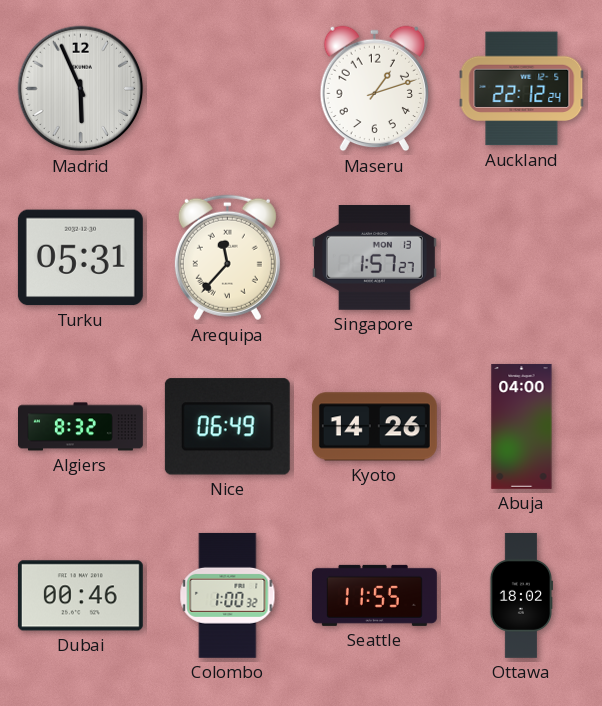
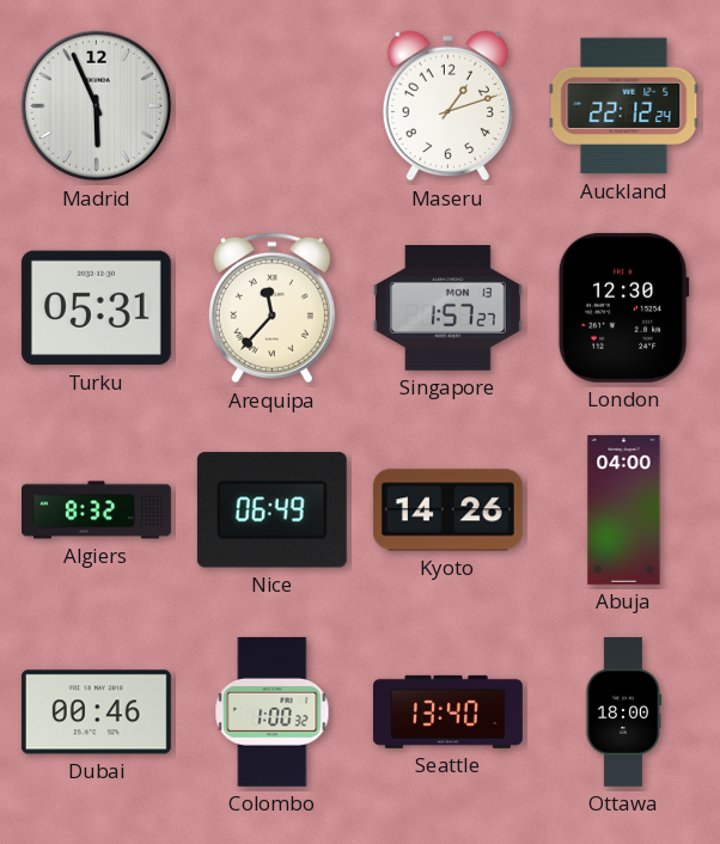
London: none -> 12:30
Seattle: 11:55 -> 13:40
Ottawa: 18:02 -> 18:00
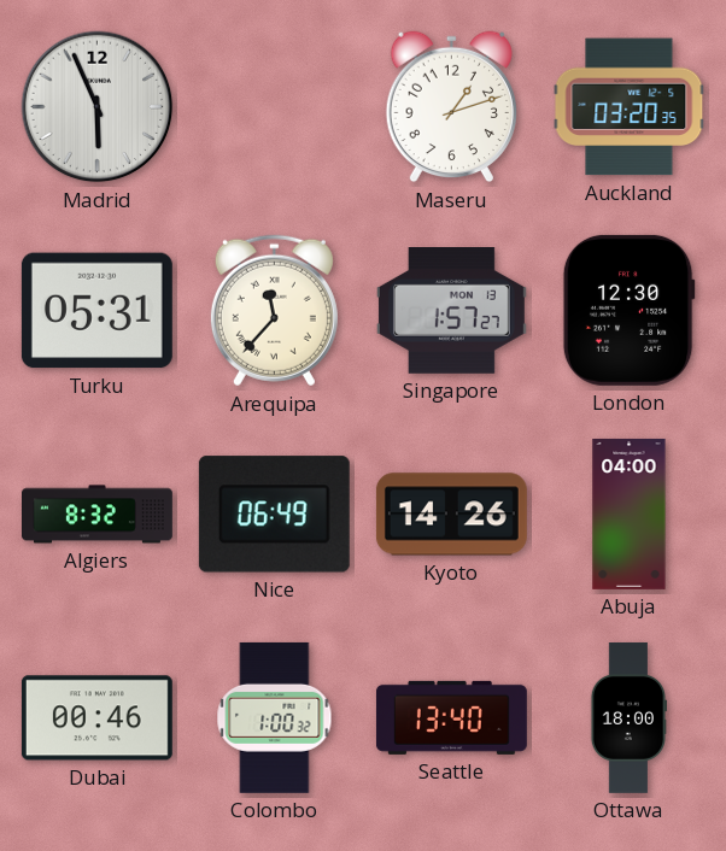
Auckland: 22:12 -> 03:20
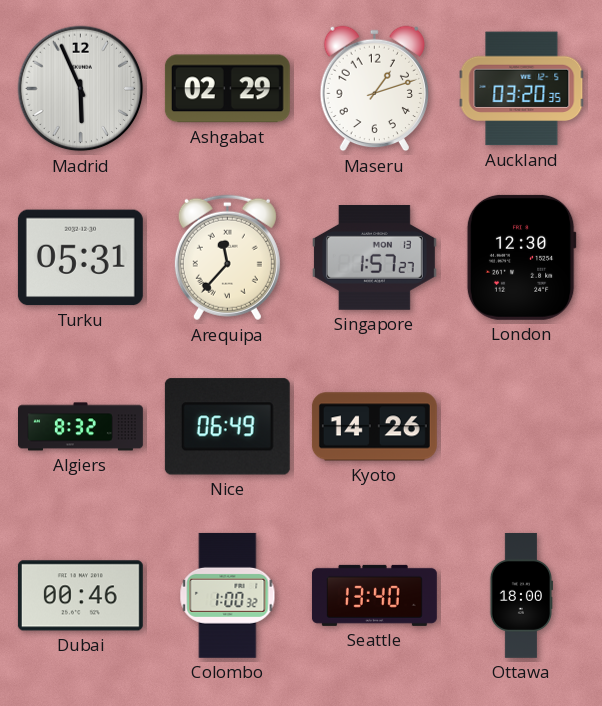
Ashgabat: none -> 02:29
Abuja: 04:00 -> none
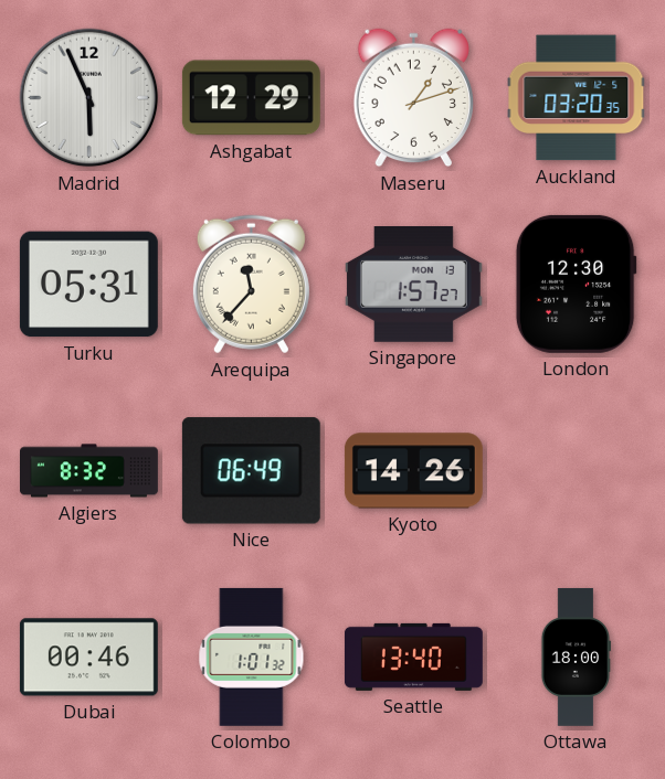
Ashgabat: 02:29 -> 12:29
Colombo: 1:00 -> 1:01
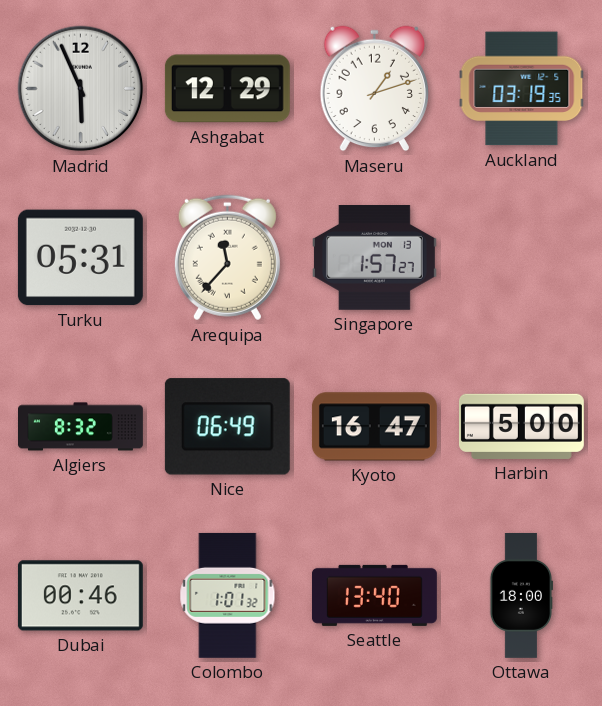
Auckland: 03:20 -> 03:19
London: 12:30 -> none
Kyoto: 14:26 -> 16:47
Harbin: none -> 5:00
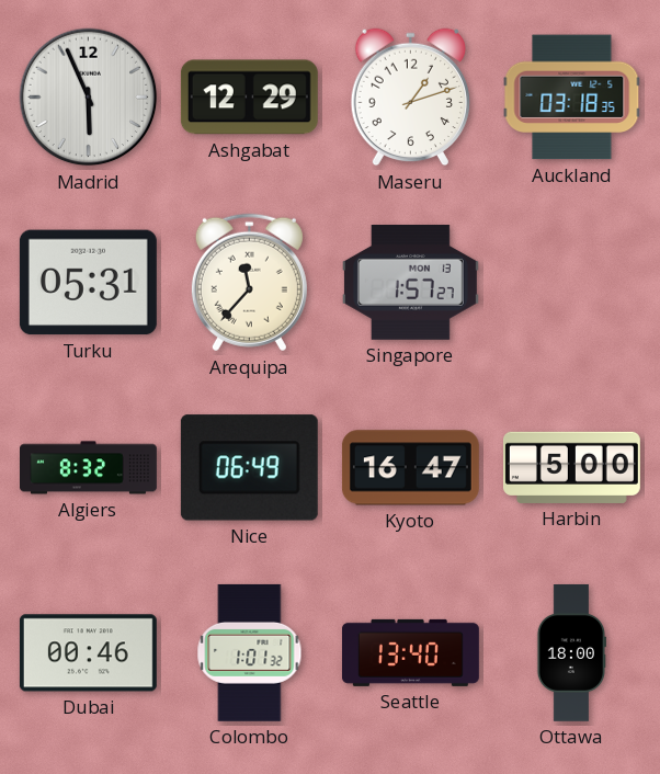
Auckland: 03:19 -> 03:18
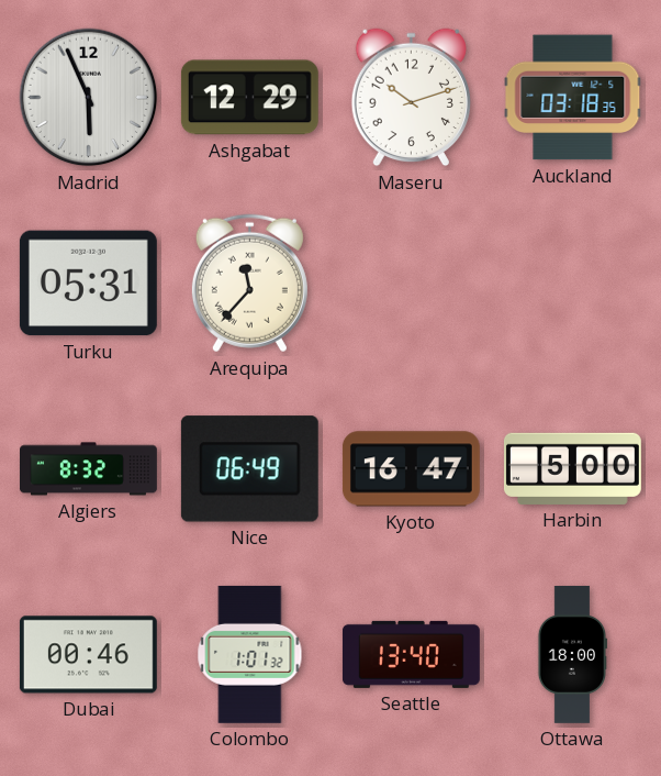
Maseru: 1:12 -> 10:12
Singapore: 1:57 -> none
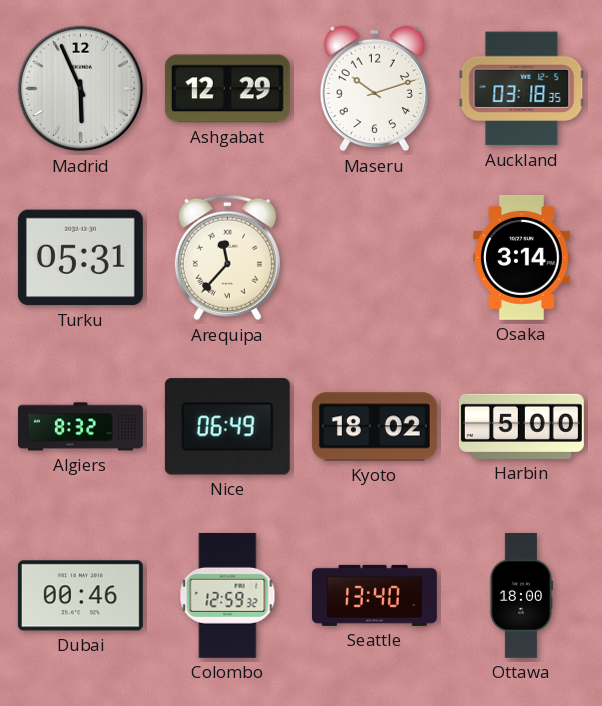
Osaka: none -> 3:14
Kyoto: 16:47 -> 18:02
Colombo: 1:01 -> 12:59
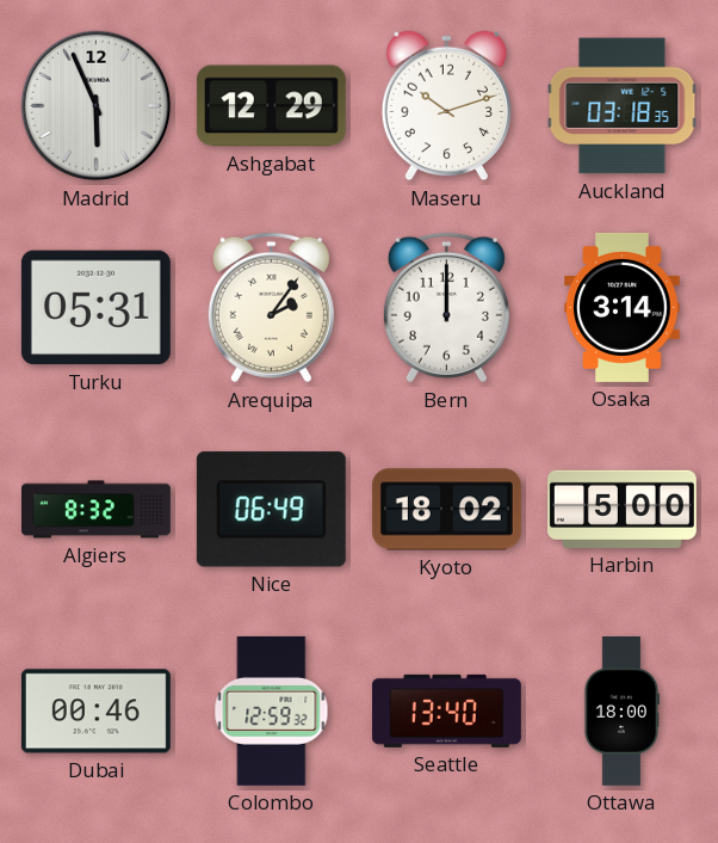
Arequipa: 11:37 -> 2:06
Bern: none -> 12:00
